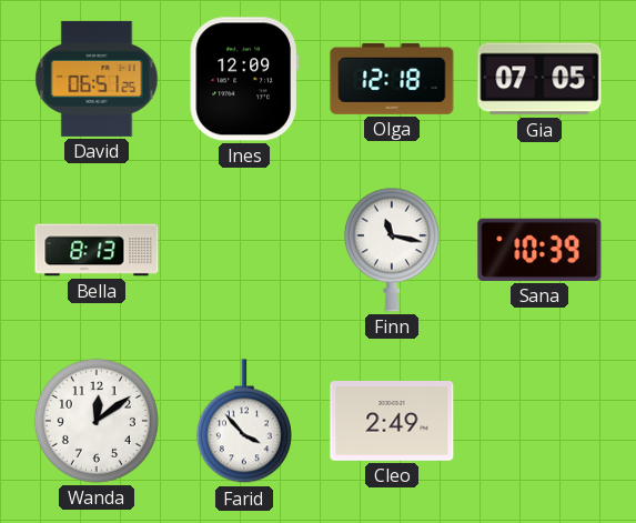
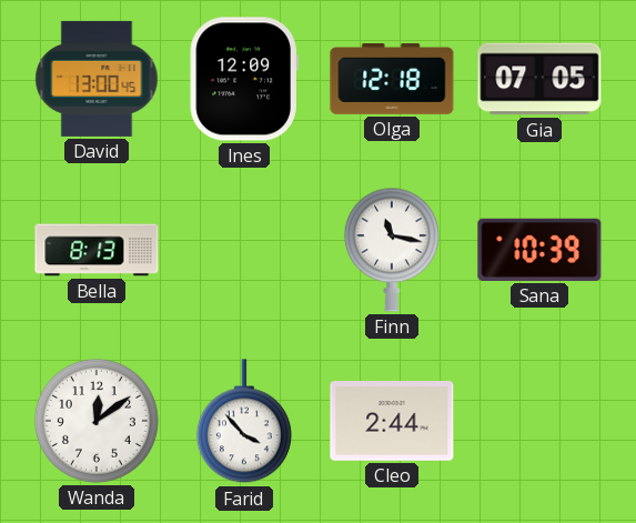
David: 06:51 -> 13:00
Cleo: 2:49 -> 2:44
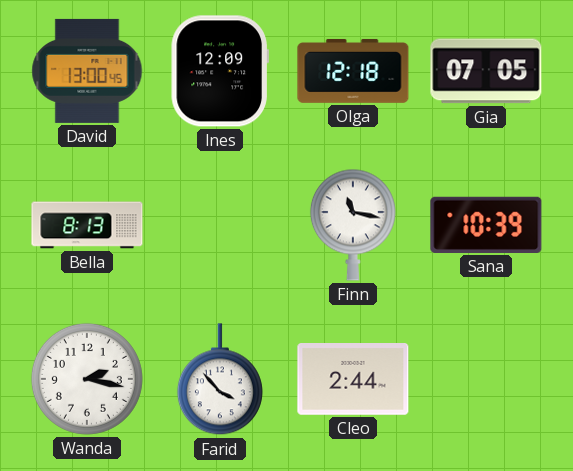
Wanda: 12:09 -> 2:17
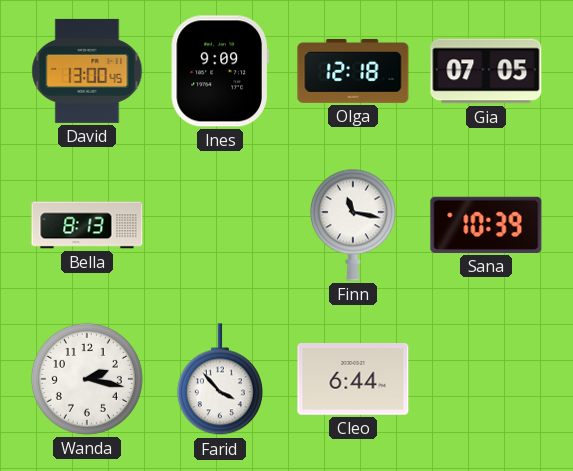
Ines: 12:09 -> 9:09
Cleo: 2:44 -> 6:44
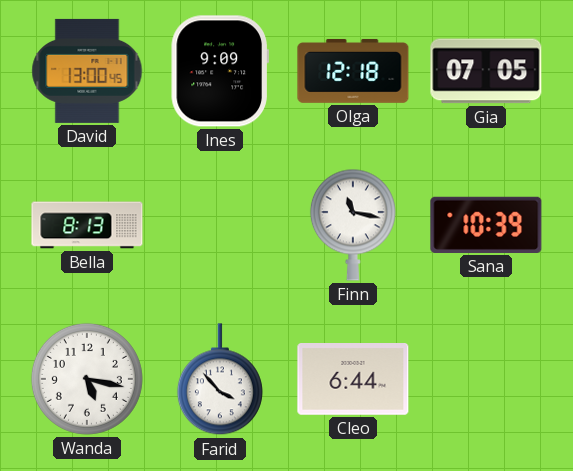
Wanda: 2:17 -> 5:17
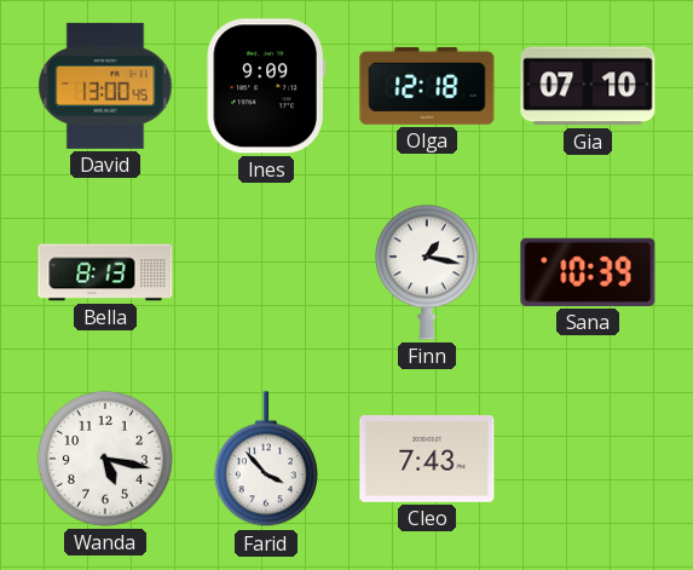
Gia: 07:05 -> 07:10
Finn: 11:17 -> 1:17
Cleo: 6:44 -> 7:43
